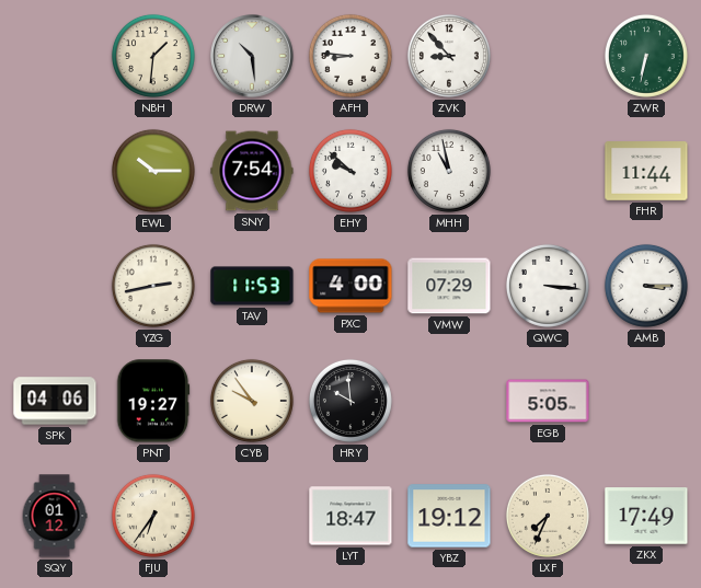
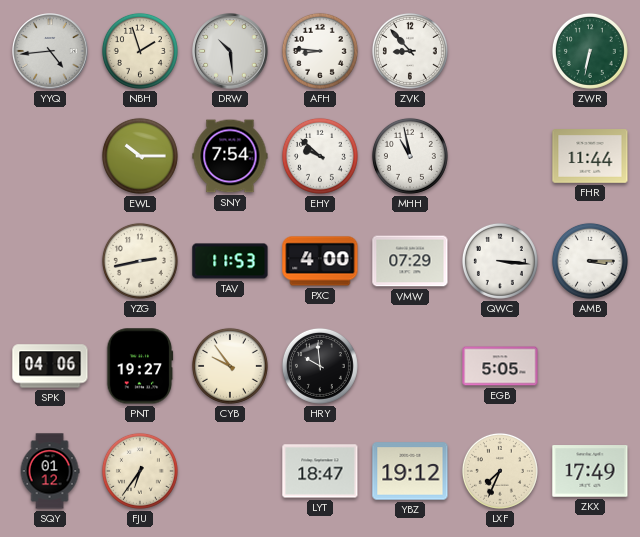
YYQ: none -> 4:44
NBH: 1:31 -> 1:57
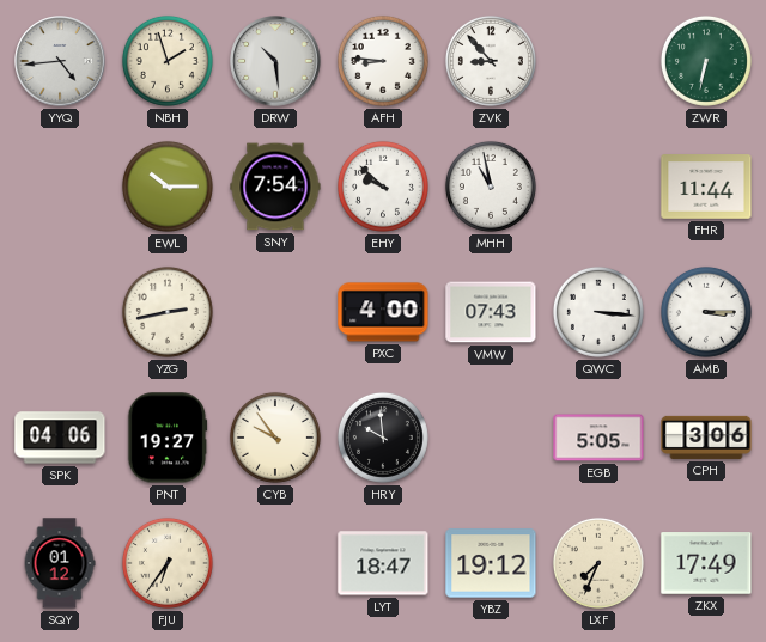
TAV: 11:53 -> none
VMW: 07:29 -> 07:43
CPH: none -> 3:06
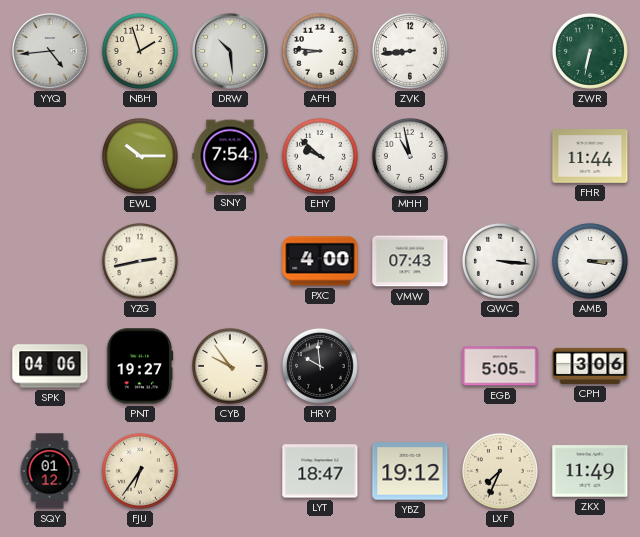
ZVK: 8:53 -> 8:44
ZKX: 17:49 -> 11:49
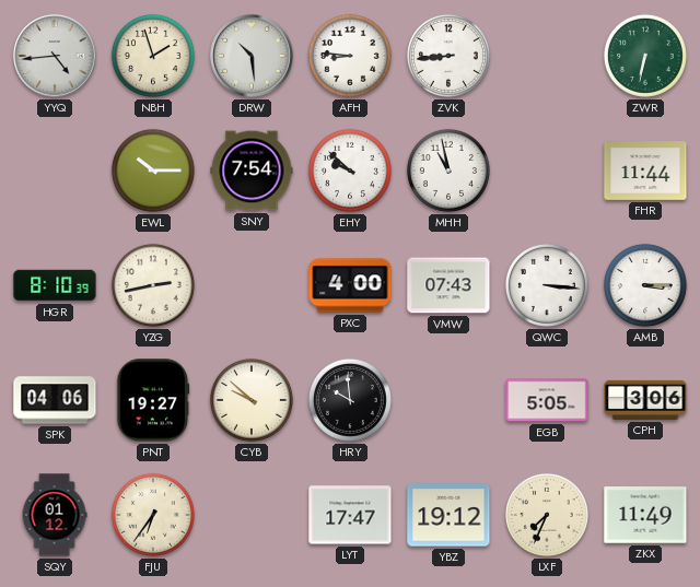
HGR: none -> 8:10
CYB: 9:54 -> 9:52
LYT: 18:47 -> 17:47
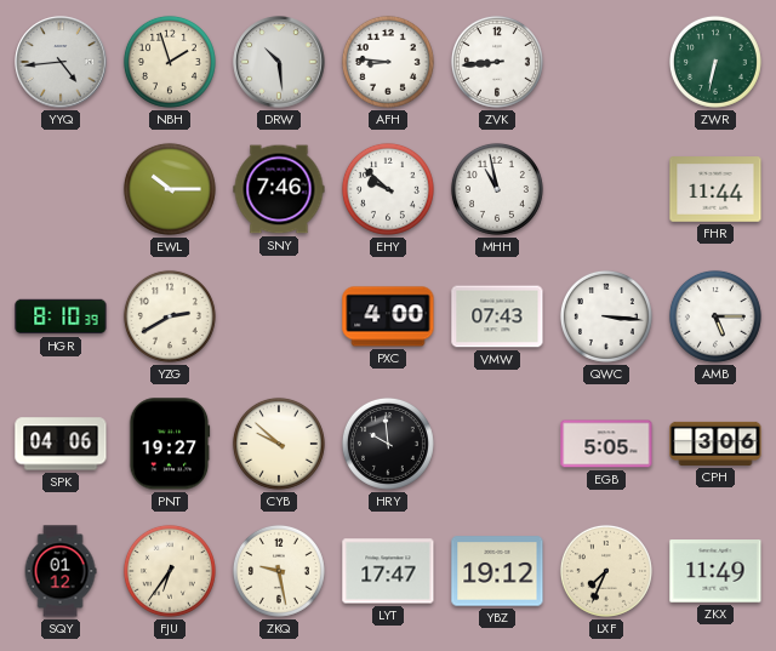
SNY: 7:54 -> 7:46
YZG: 2:43 -> 2:40
AMB: 3:15 -> 5:15
ZKQ: none -> 9:28
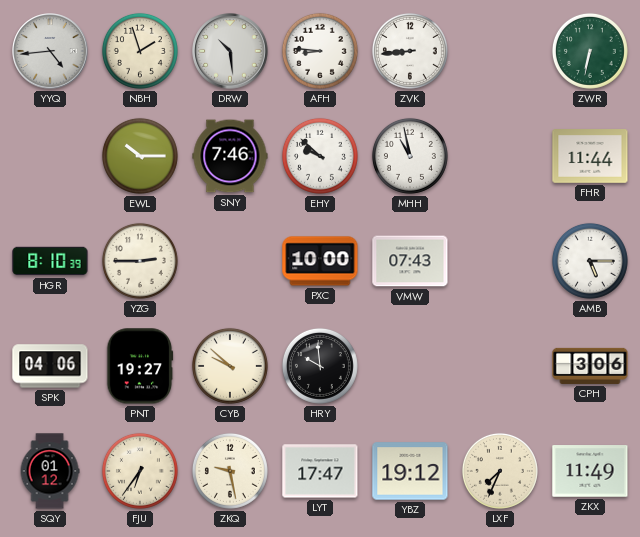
YZG: 2:40 -> 2:45
PXC: 4:00 -> 10:00
QWC: 3:16 -> none
EGB: 5:05 -> none
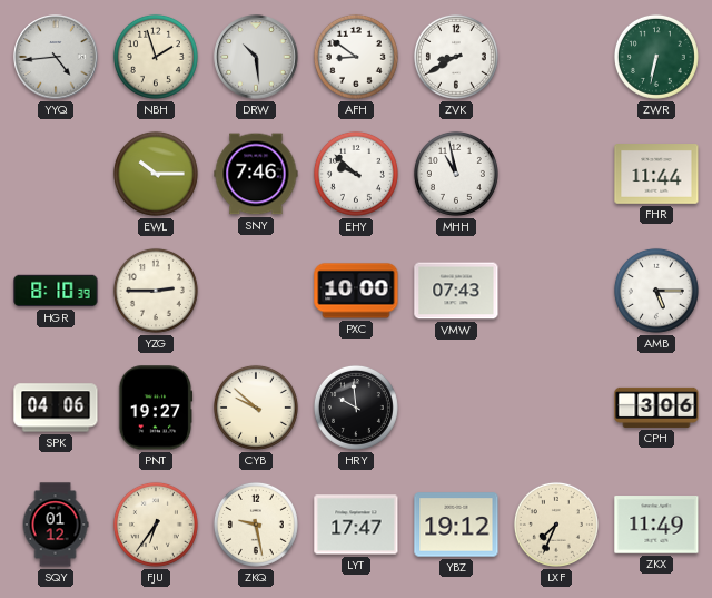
AFH: 8:46 -> 8:51
ZVK: 8:44 -> 8:40
